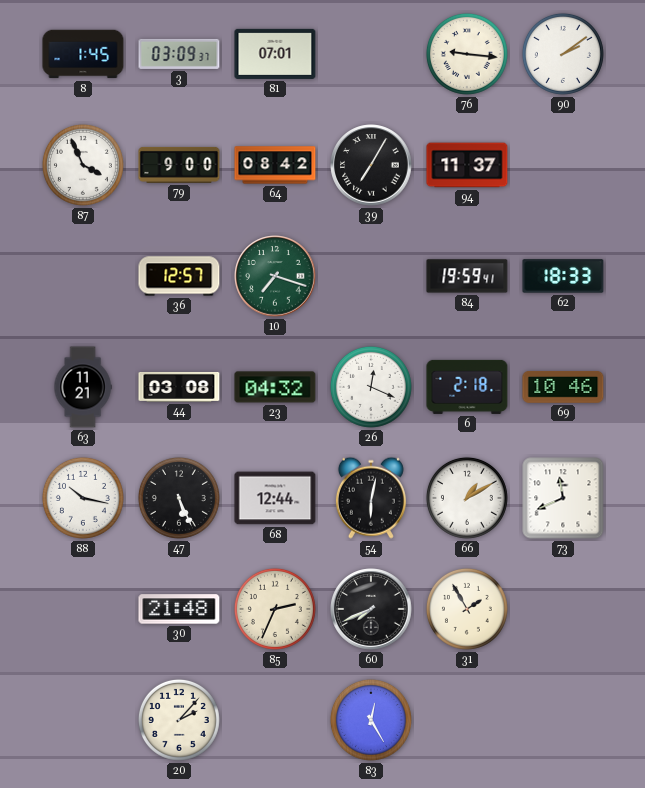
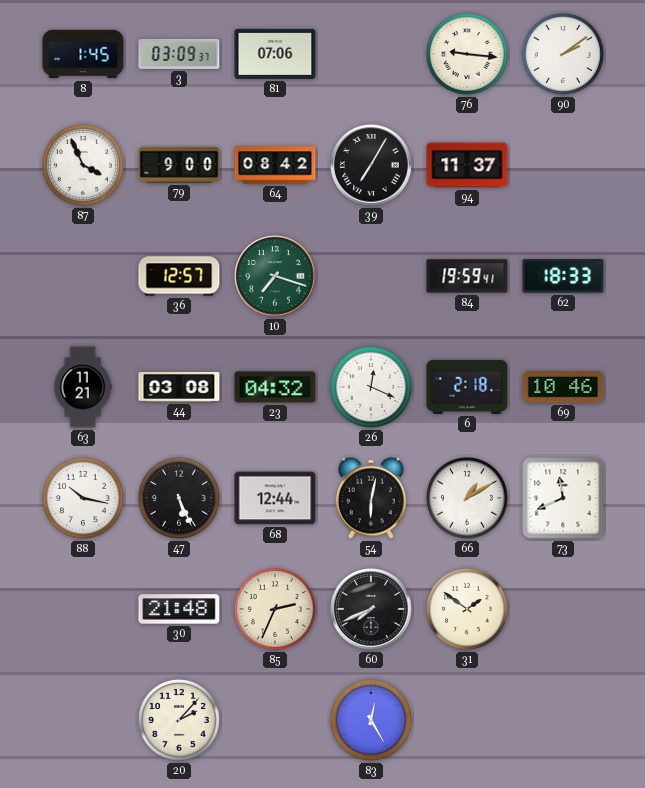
81: 07:01 -> 07:06
31: 1:55 -> 1:51
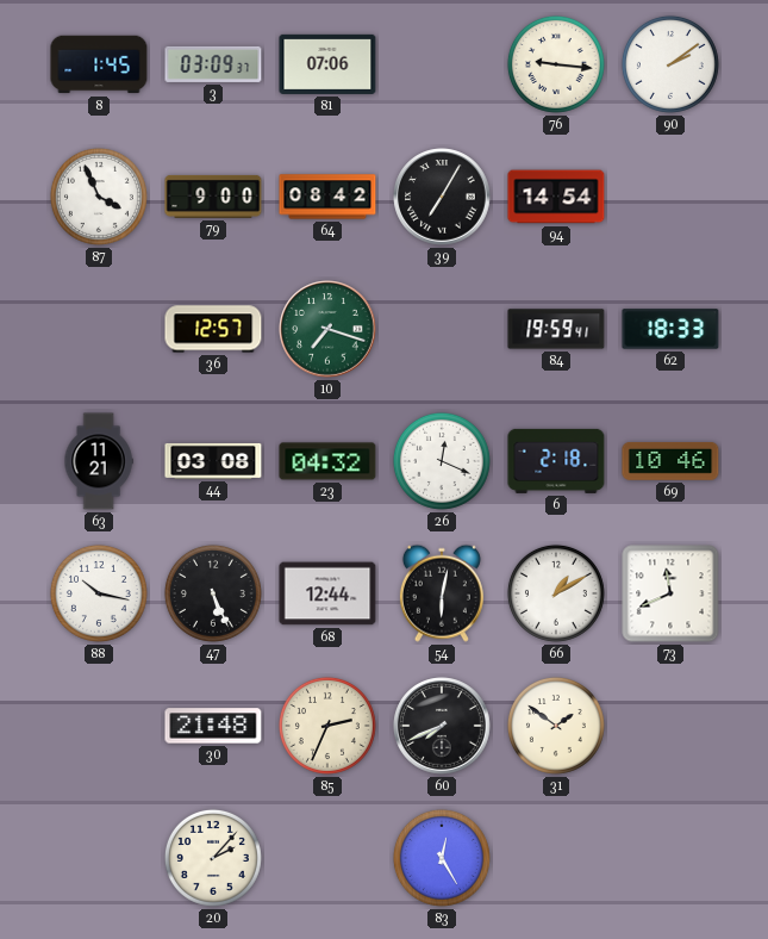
94: 11:37 -> 14:54
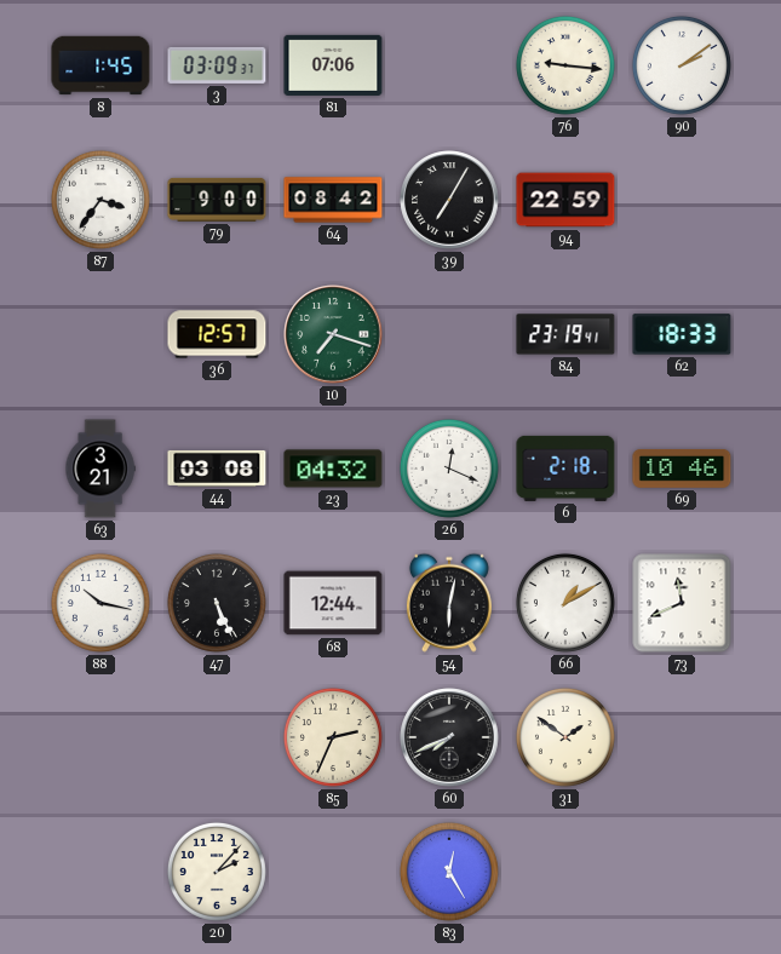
87: 3:56 -> 3:36
94: 14:54 -> 22:59
84: 19:59 -> 23:19
63: 11:21 -> 3:21
30: 21:48 -> none
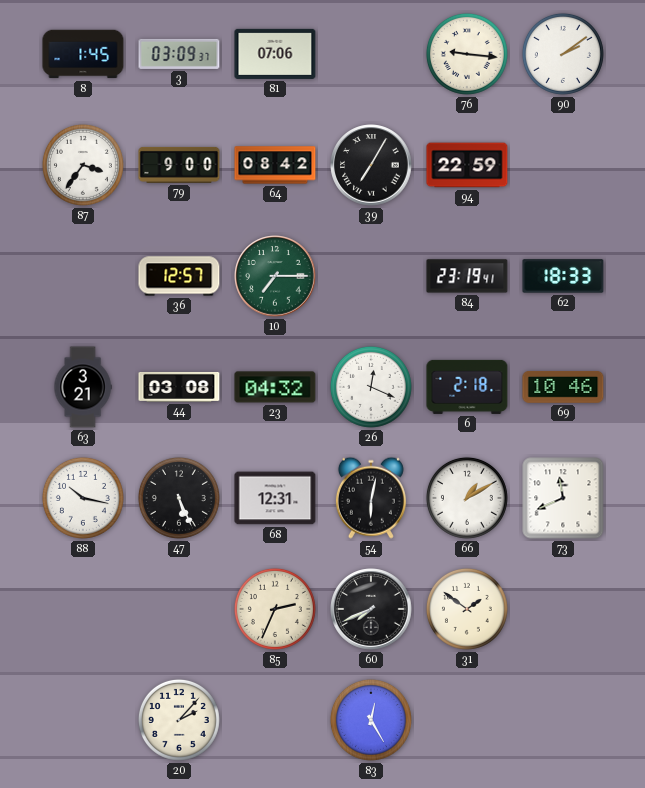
10: 7:18 -> 7:15
68: 12:44 -> 12:31
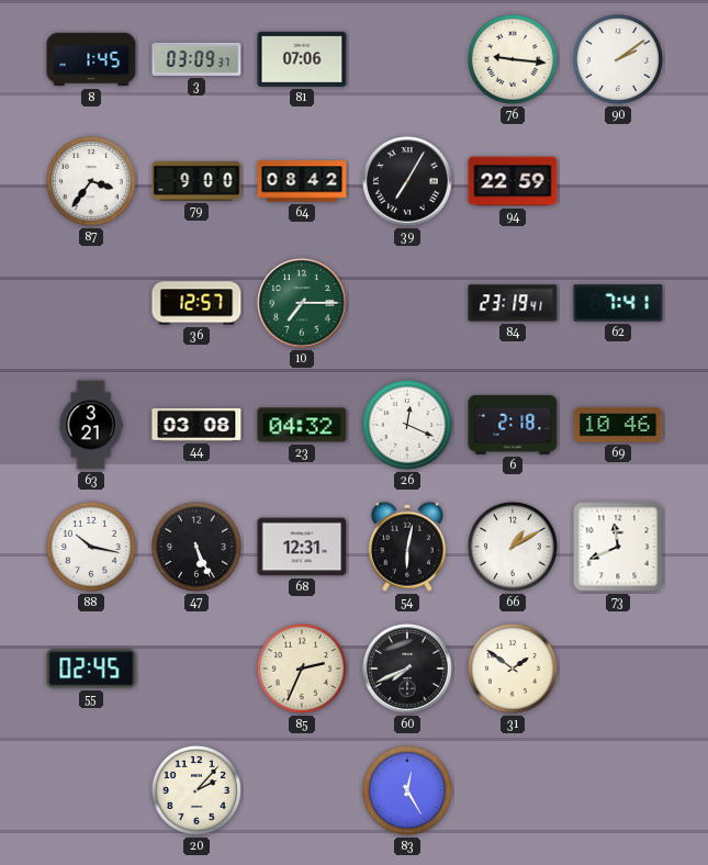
62: 18:33 -> 7:41
55: none -> 02:45
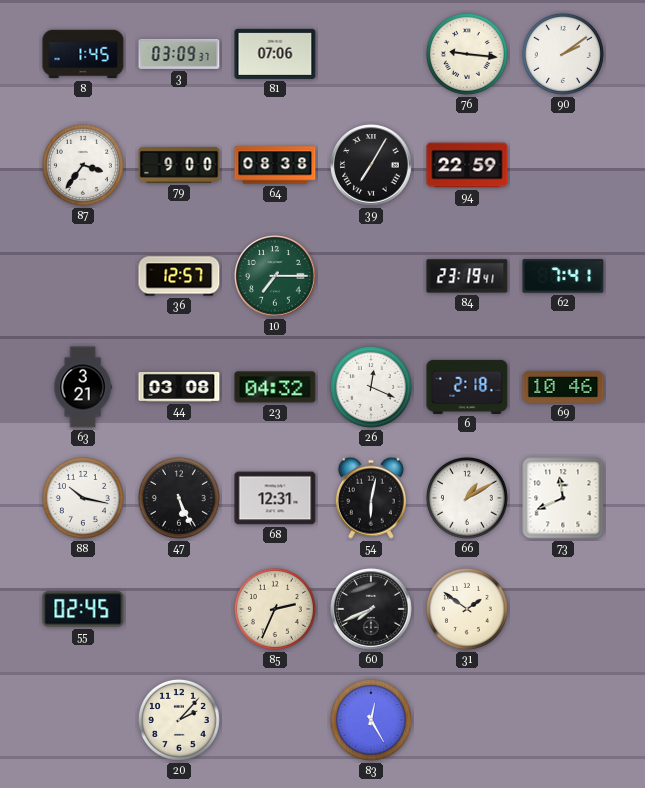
64: 08:42 -> 08:38
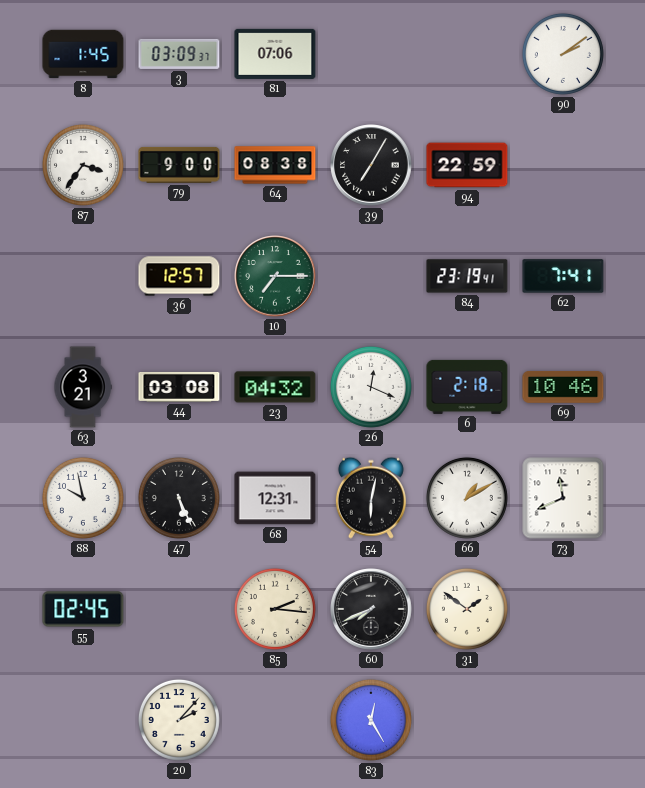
76: 9:16 -> none
88: 10:17 -> 9:58
85: 2:34 -> 2:16
